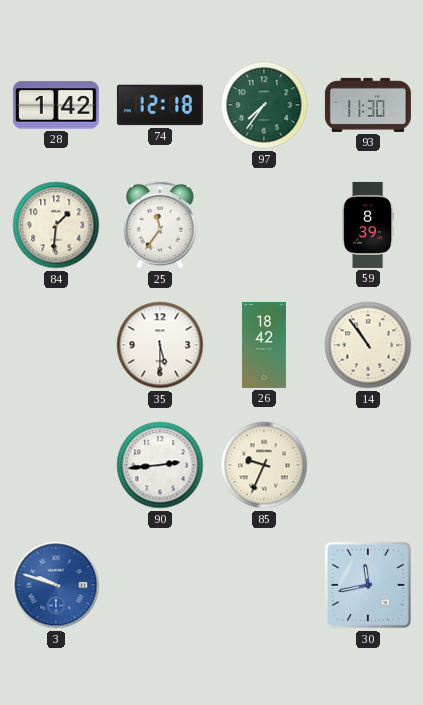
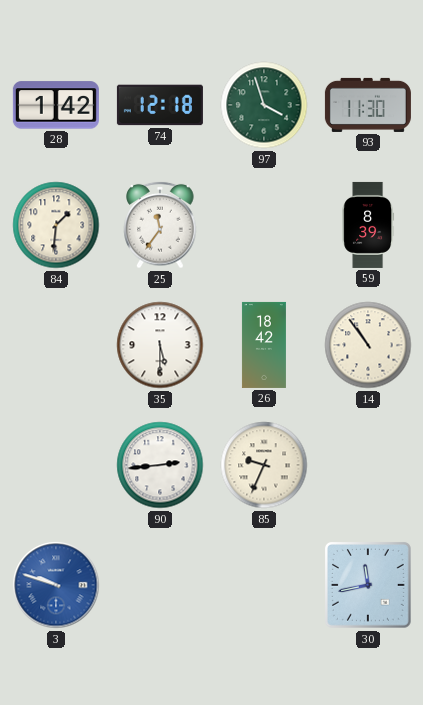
97: 7:36 -> 3:57
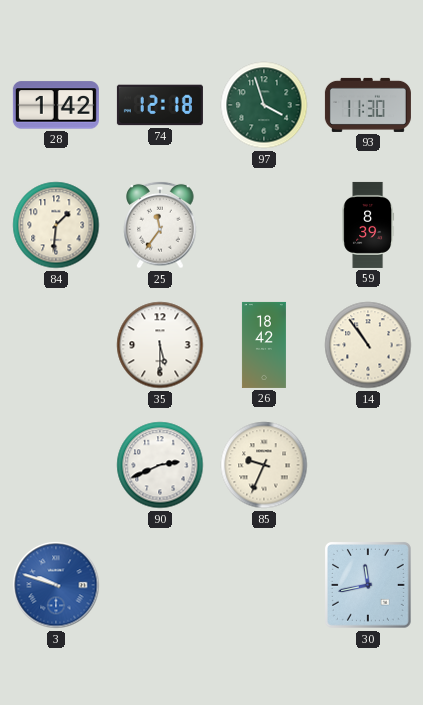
90: 2:44 -> 2:41
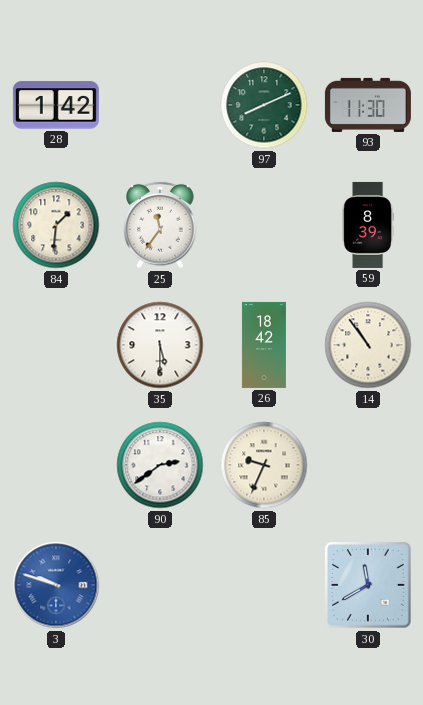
74: 12:18 -> none
97: 3:57 -> 8:11
90: 2:41 -> 2:39
30: 11:43 -> 11:40
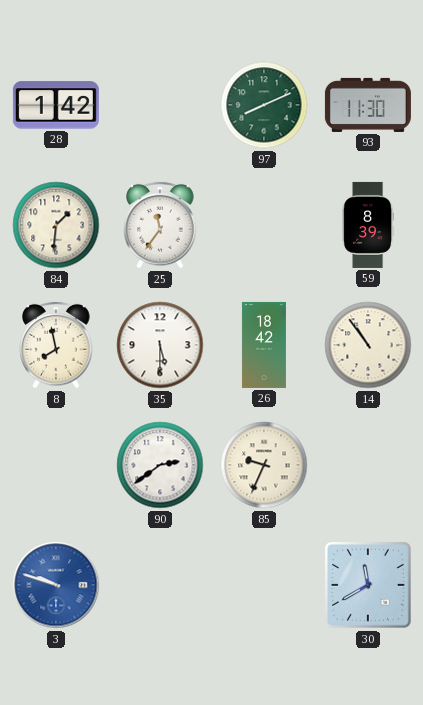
8: none -> 7:58
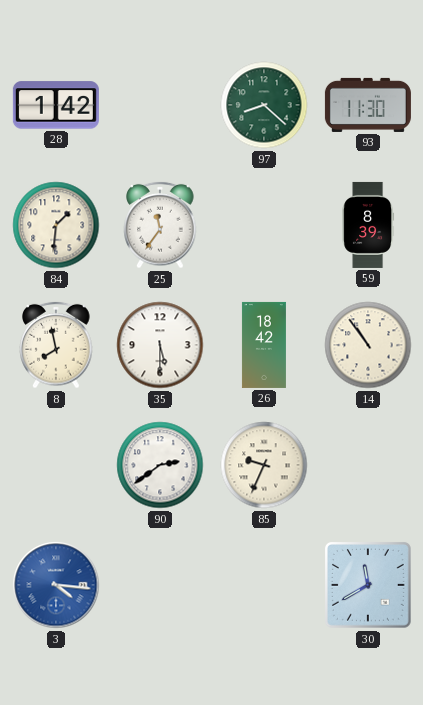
97: 8:11 -> 8:22
3: 9:48 -> 4:16
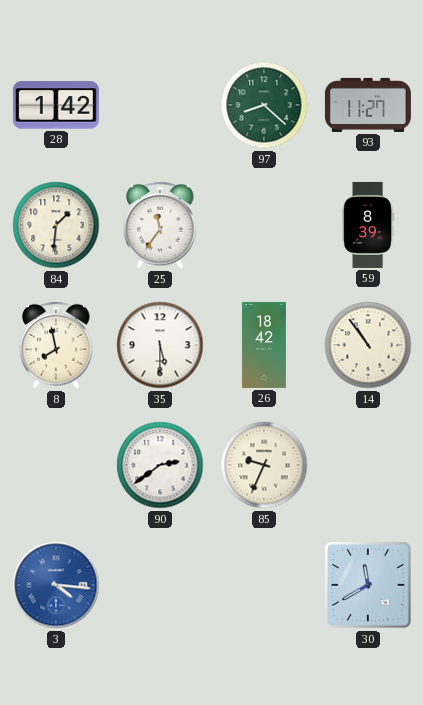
93: 11:30 -> 11:27
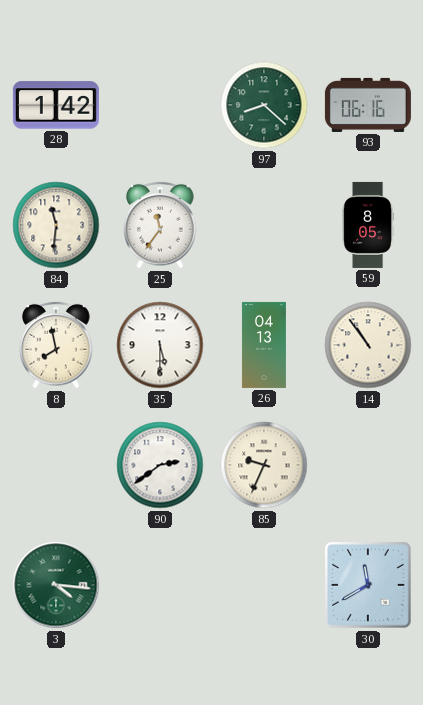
93: 11:27 -> 06:16
84: 1:31 -> 11:31
59: 8:39 -> 8:05
26: 18:42 -> 04:13
3 dial: blue -> green
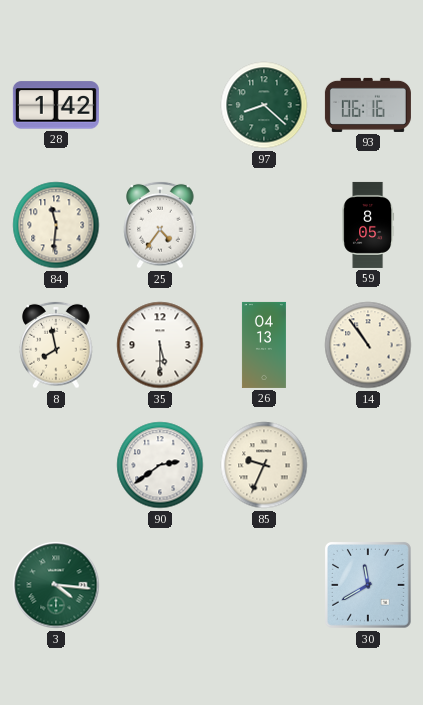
25: 11:36 -> 4:36
